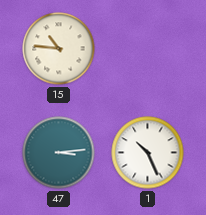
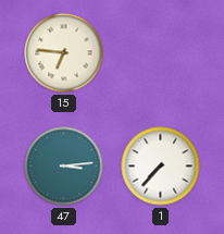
15: 10:46 -> 6:46
1: 10:26 -> 7:37
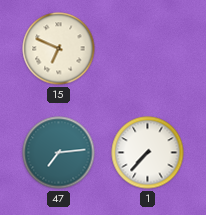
15: 6:46 -> 6:49
47: 3:14 -> 7:14
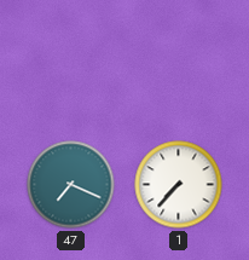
15: 6:49 -> none
47: 7:14 -> 7:19
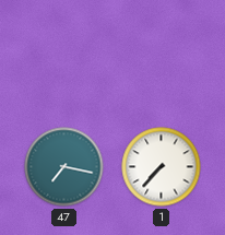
47: 7:19 -> 7:17
